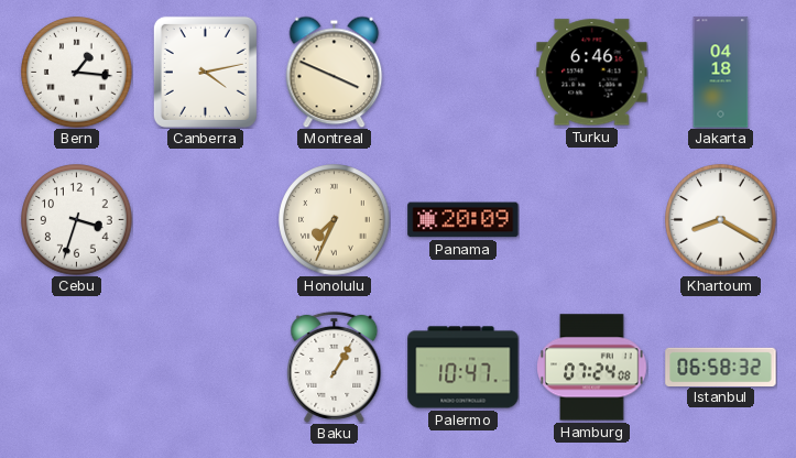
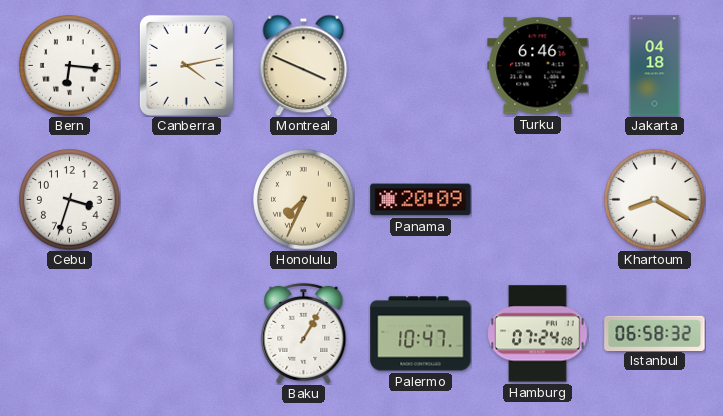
Bern: 1:16 -> 6:16
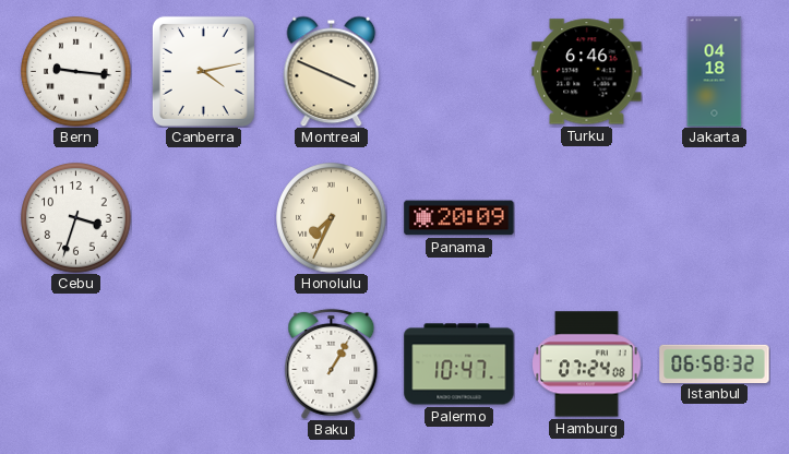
Bern: 6:16 -> 9:16
Khartoum: 8:20 -> none
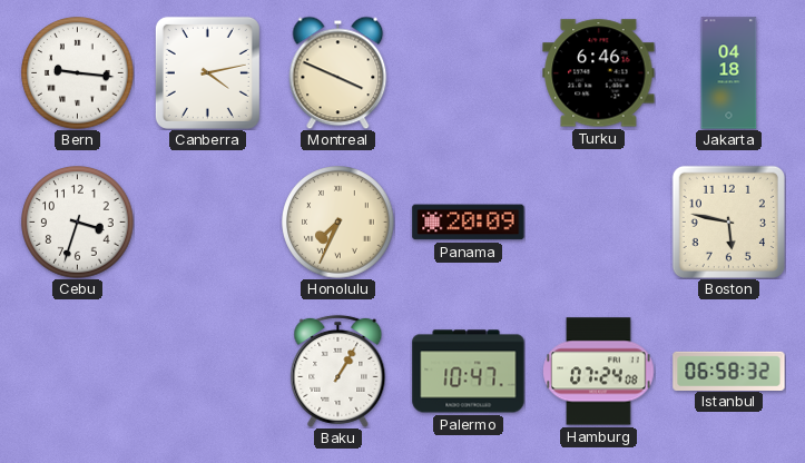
Boston: none -> 5:47
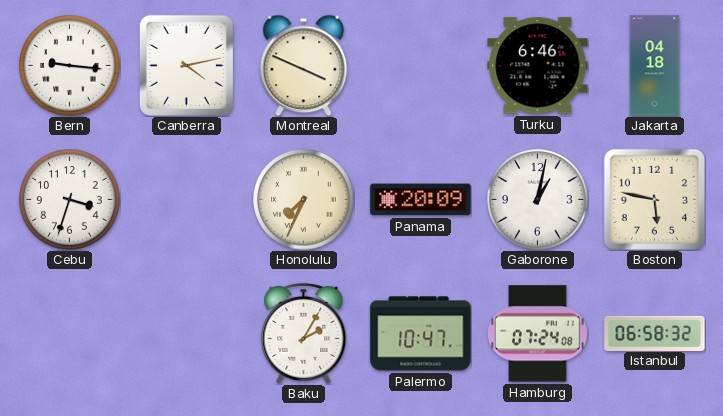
Gaborone: none -> 1:02
Baku: 1:05 -> 2:05
